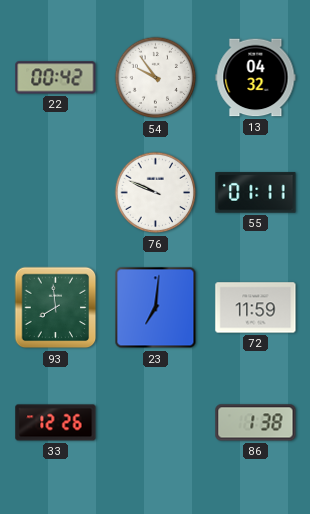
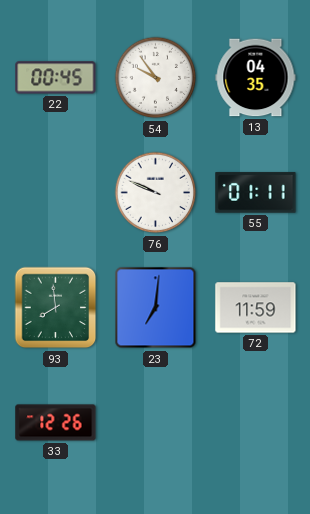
22: 00:42 -> 00:45
13: 04:32 -> 04:35
86: 1:38 -> none
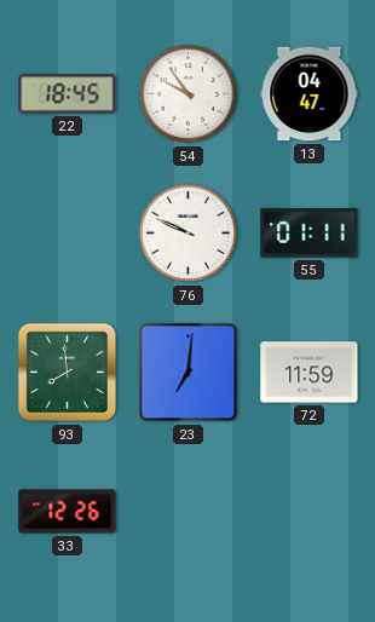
22: 00:45 -> 18:45
13: 04:35 -> 04:47
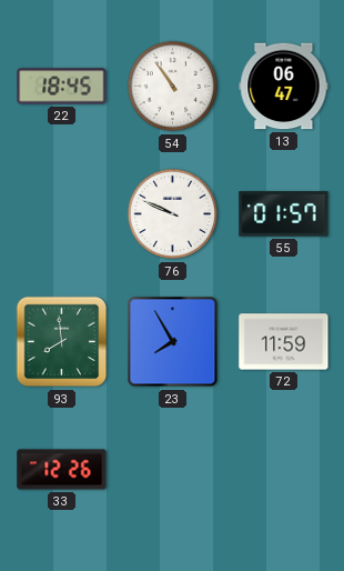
54: 9:54 -> 10:54
13: 04:47 -> 06:47
55: 01:11 -> 01:57
23: 7:01 -> 7:55
